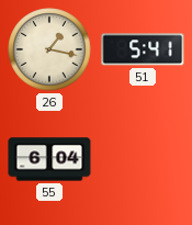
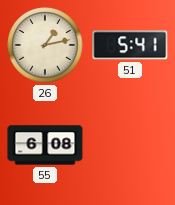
26: 1:17 -> 1:13
55: 6:04 -> 6:08
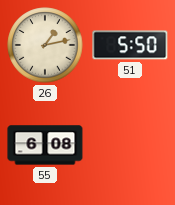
51: 5:41 -> 5:50
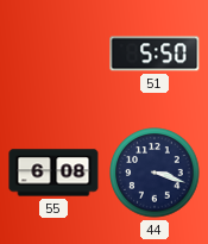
26: 1:13 -> none
44: none -> 3:18
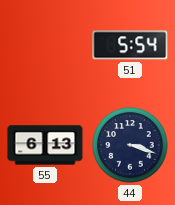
51: 5:50 -> 5:54
55: 6:08 -> 6:13
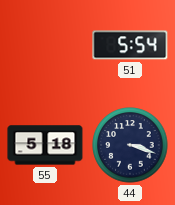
55: 6:13 -> 5:18
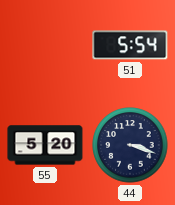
55: 5:18 -> 5:20
